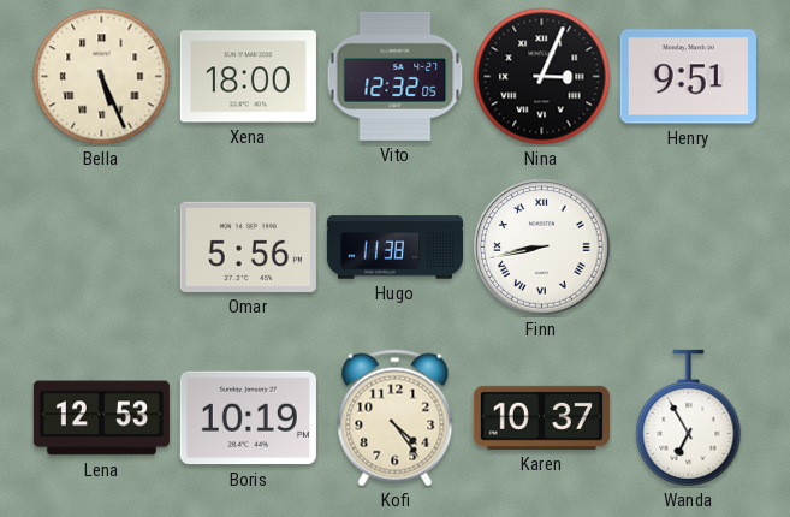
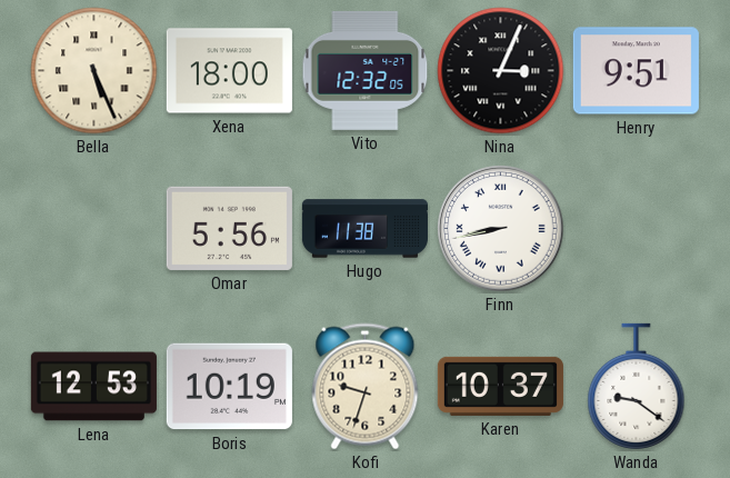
Kofi: 4:24 -> 9:33
Wanda: 6:55 -> 9:21
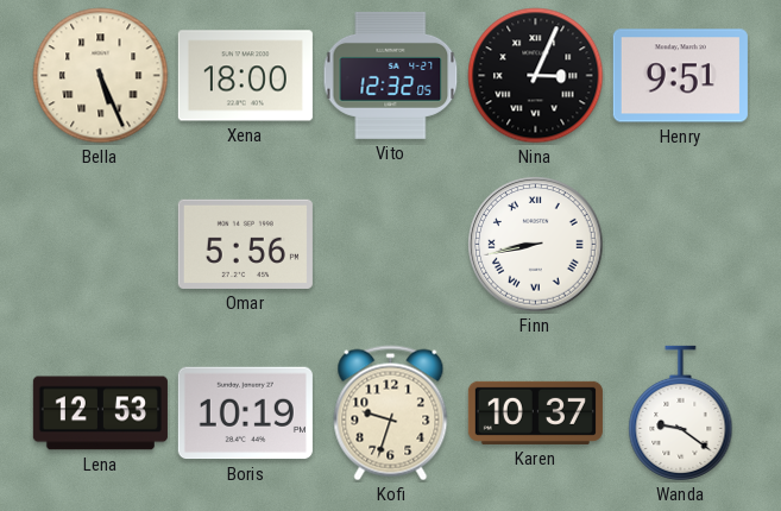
Hugo: 11:38 -> none
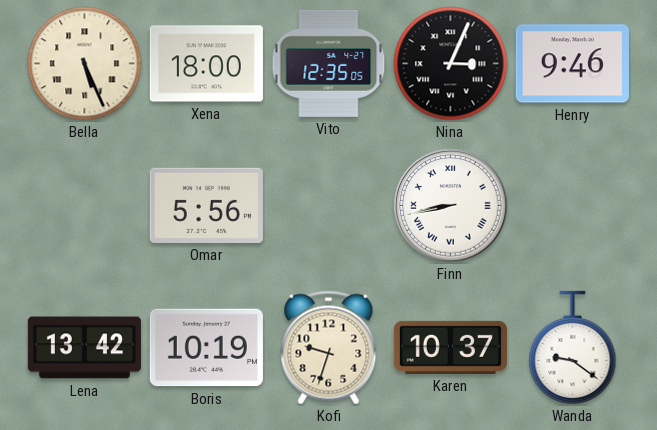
Vito: 12:32 -> 12:35
Henry: 9:51 -> 9:46
Lena: 12:53 -> 13:42
